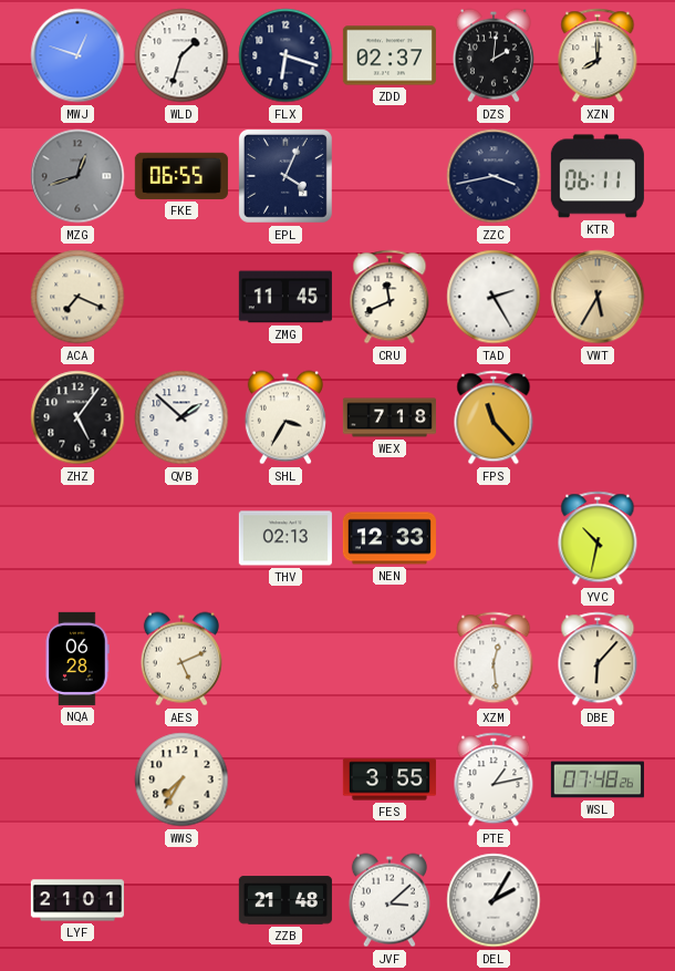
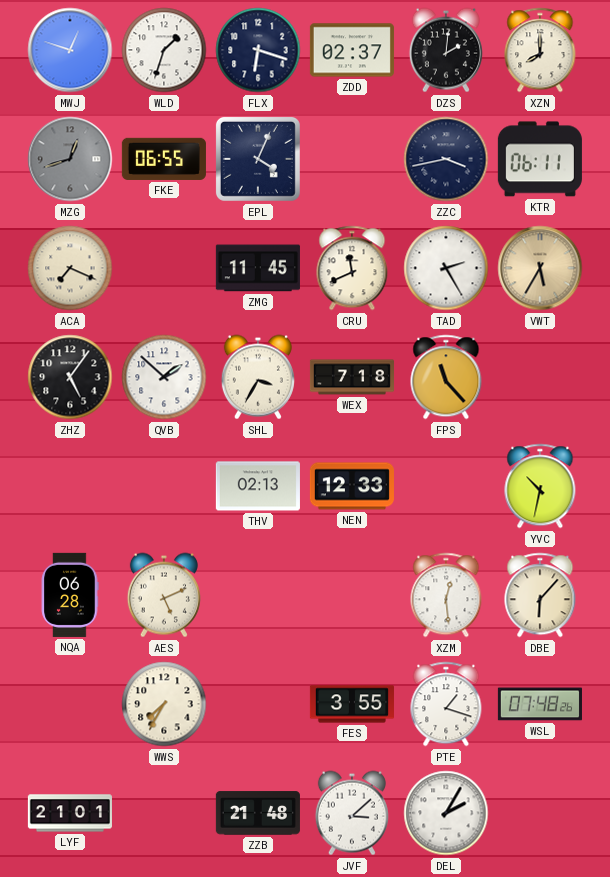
PTE: 1:13 -> 1:18
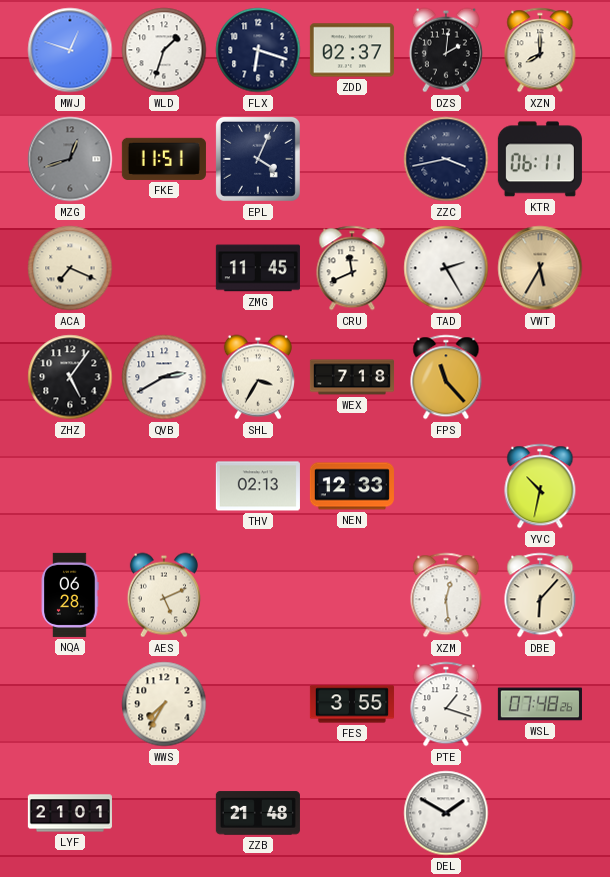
FKE: 06:55 -> 11:51
QVB: 1:52 -> 2:40
JVF: 3:08 -> none
DEL: 2:05 -> 1:50
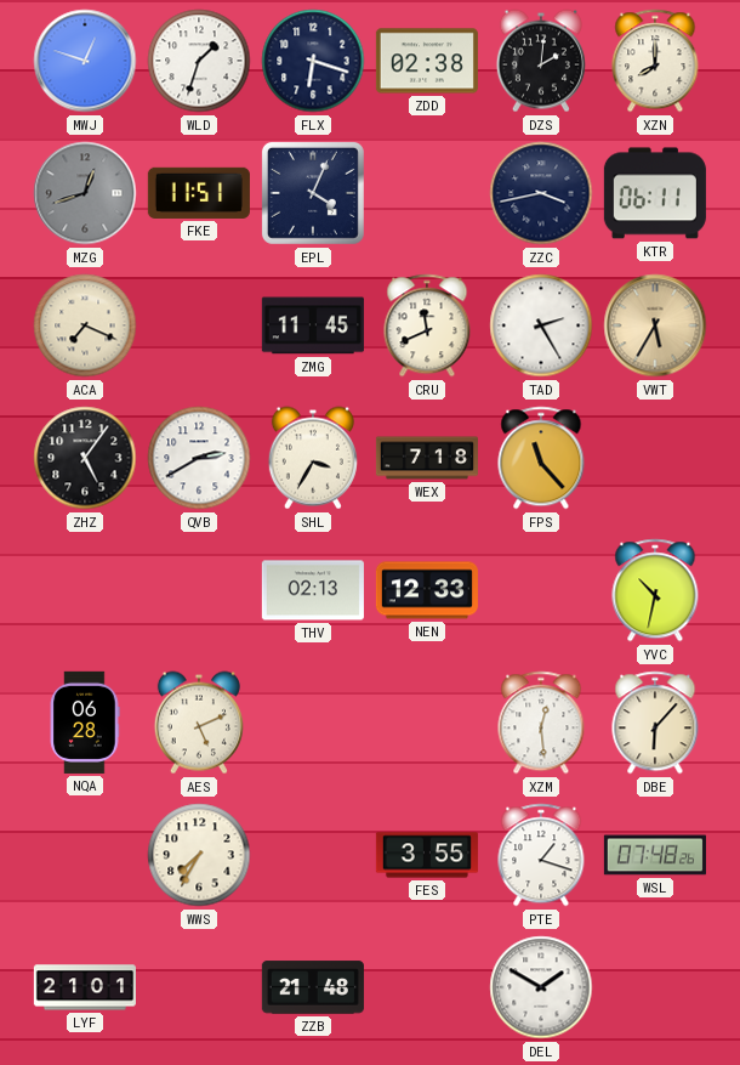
ZDD: 02:37 -> 02:38
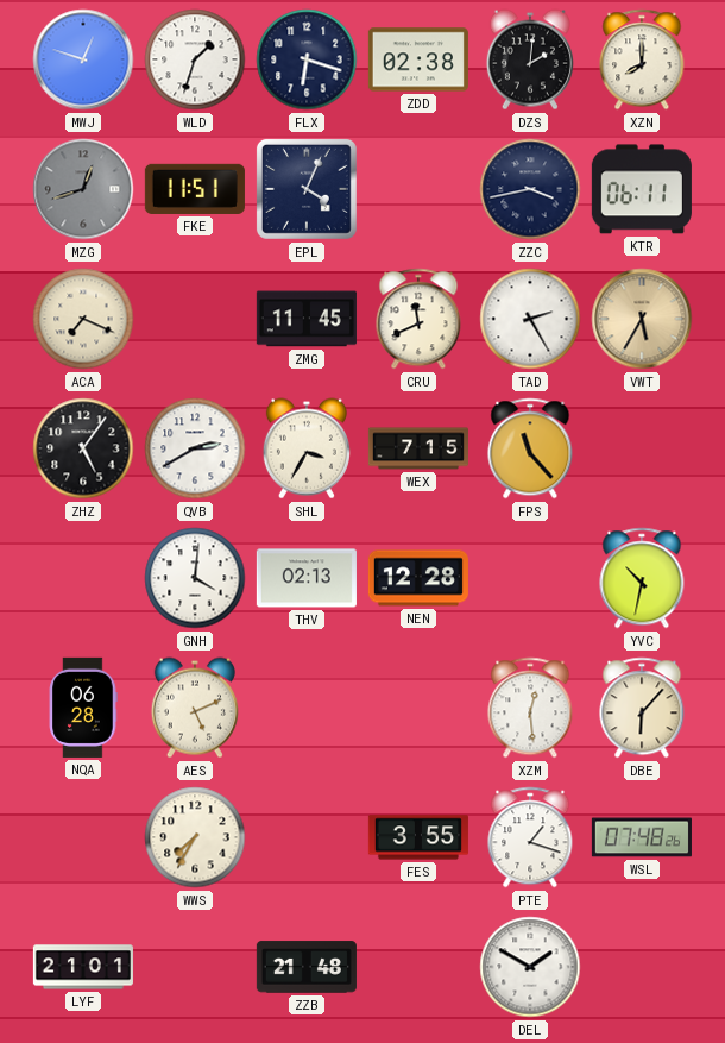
WEX: 7:18 -> 7:15
GNH: none -> 4:01
NEN: 12:33 -> 12:28
